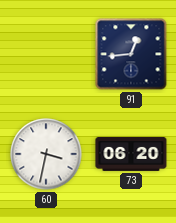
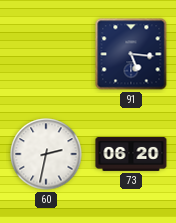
91: 12:44 -> 5:16
60: 3:32 -> 2:32
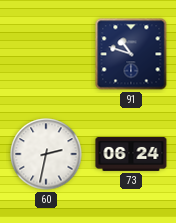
91: 5:16 -> 10:48
73: 06:20 -> 06:24
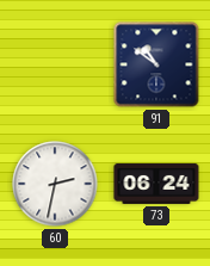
91: 10:48 -> 10:51
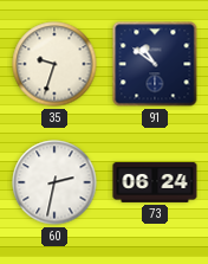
35: none -> 9:33
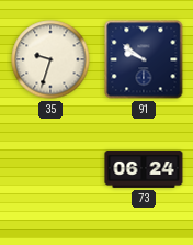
91: 10:51 -> 9:51
60: 2:32 -> none
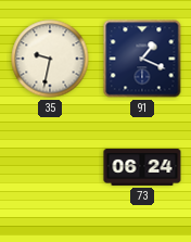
35: 9:33 -> 9:32
91: 9:51 -> 1:19
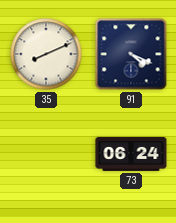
35: 9:32 -> 8:11
91: 1:19 -> 4:19
